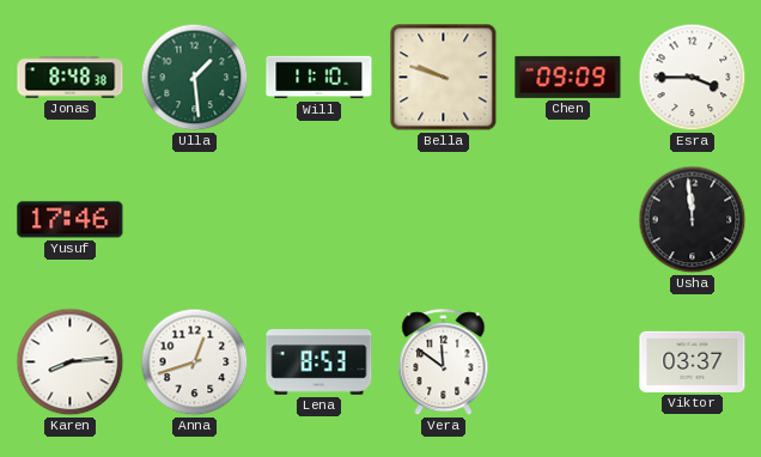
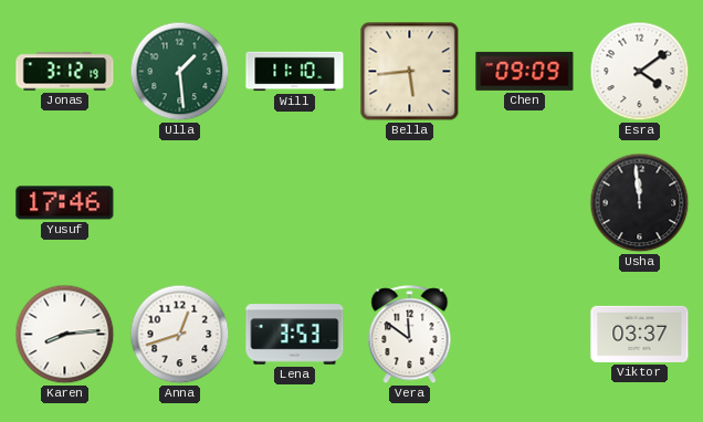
Jonas: 8:48 -> 3:12
Bella: 9:48 -> 5:44
Esra: 3:45 -> 4:09
Lena: 8:53 -> 3:53
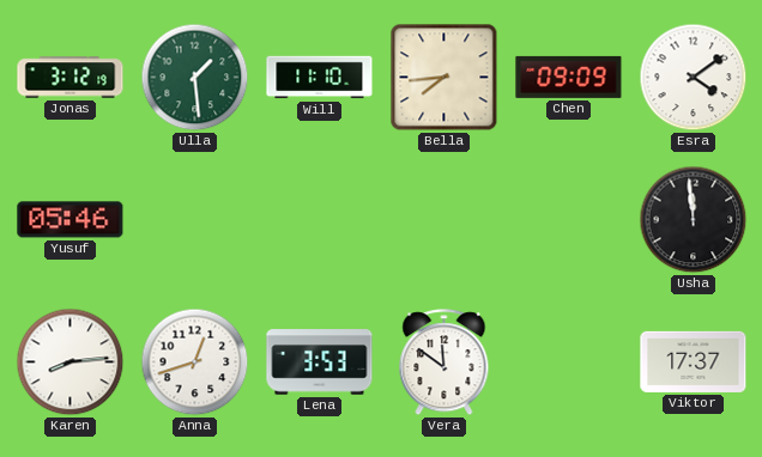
Bella: 5:44 -> 7:44
Yusuf: 17:46 -> 05:46
Viktor: 03:37 -> 17:37
